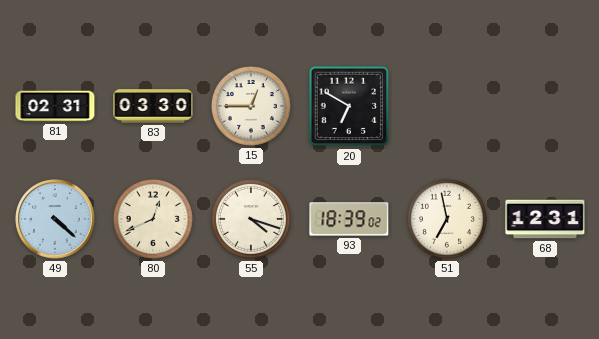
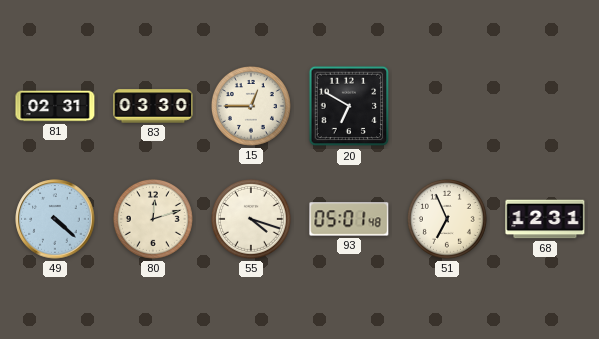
80: 12:41 -> 12:12
93: 18:39 -> 05:01
51: 6:58 -> 6:56
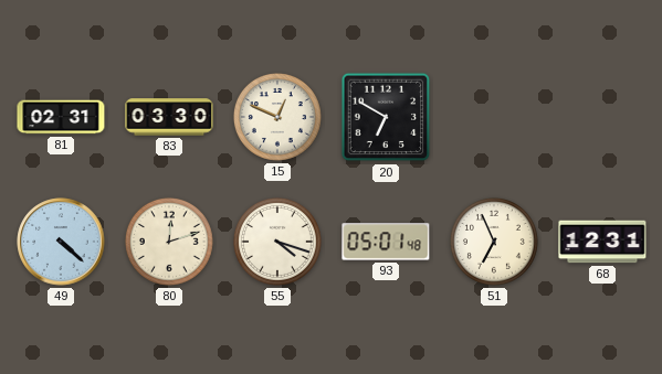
15: 12:45 -> 12:49
